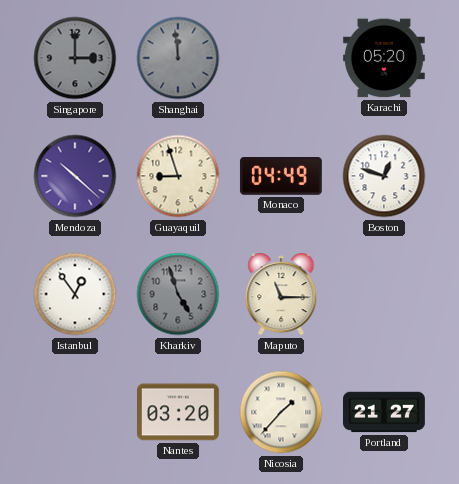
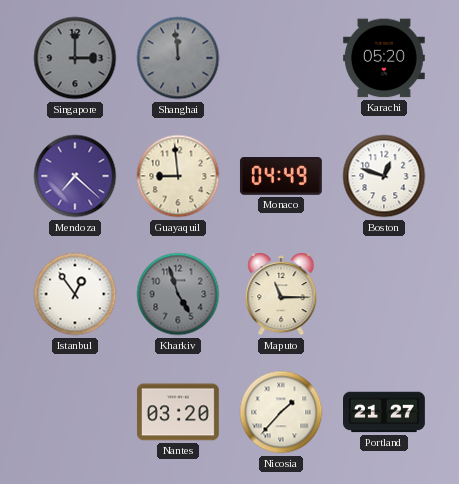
Mendoza: 10:22 -> 7:22
Guayaquil: 8:57 -> 8:59
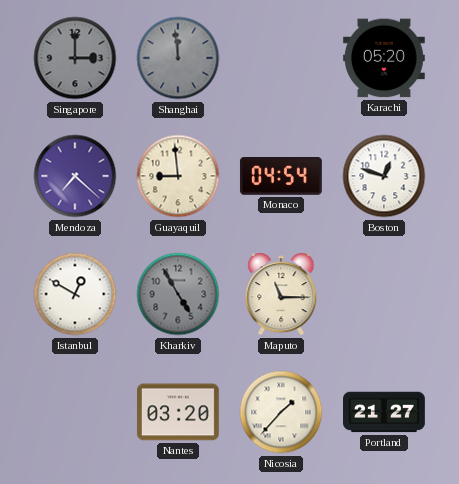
Monaco: 04:49 -> 04:54
Istanbul: 12:54 -> 12:50
Kharkiv: 4:57 -> 4:55
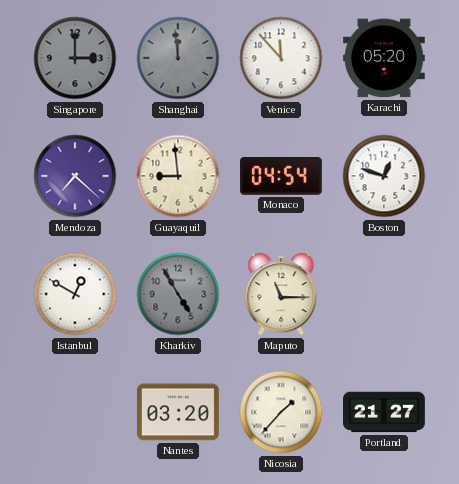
Venice: none -> 11:53
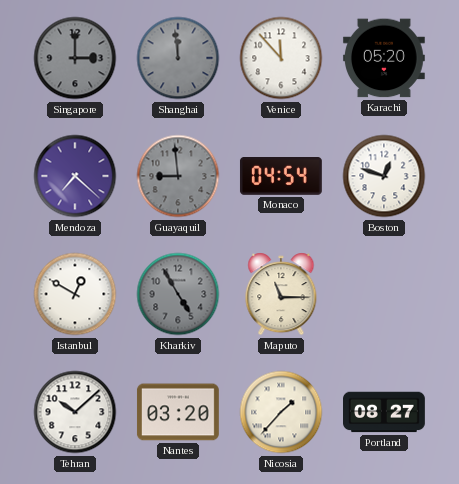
Guayaquil dial: cream -> grey
Tehran: none -> 10:08
Portland: 21:27 -> 08:27
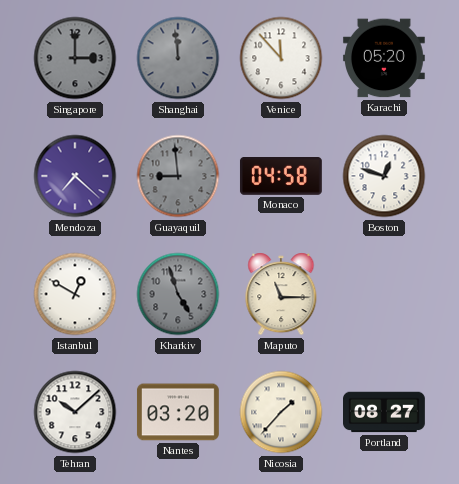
Monaco: 04:54 -> 04:58
Kharkiv: 4:55 -> 4:57
